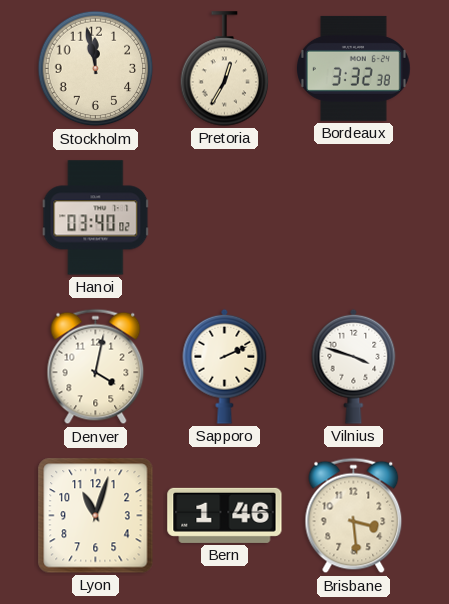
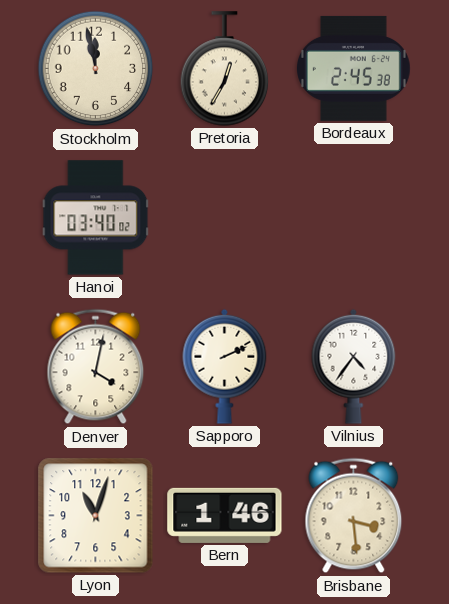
Bordeaux: 3:32 -> 2:45
Vilnius: 3:48 -> 4:36
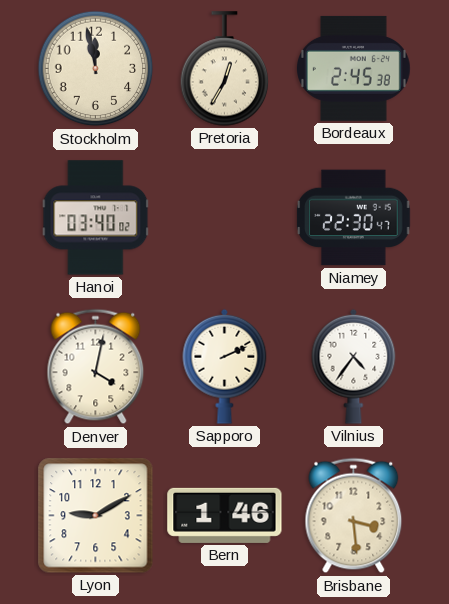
Niamey: none -> 22:30
Lyon: 11:03 -> 9:10
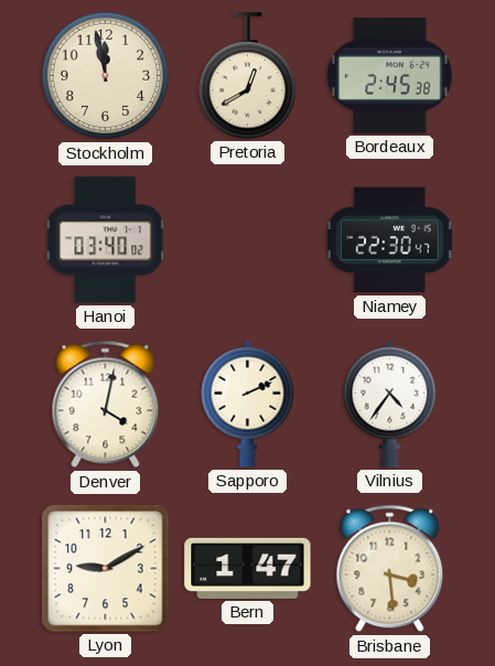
Pretoria: 12:35 -> 12:40
Bern: 1:46 -> 1:47
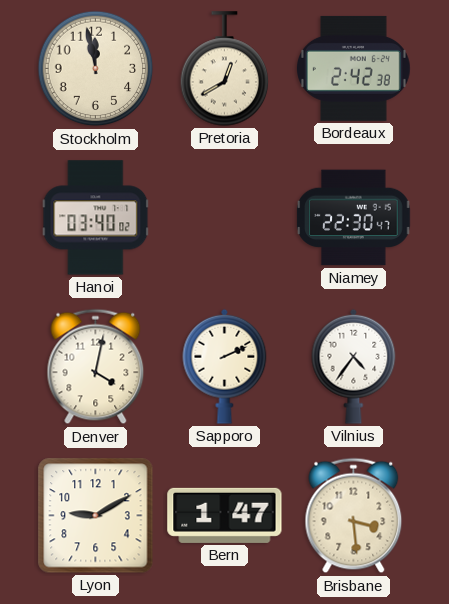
Bordeaux: 2:45 -> 2:42
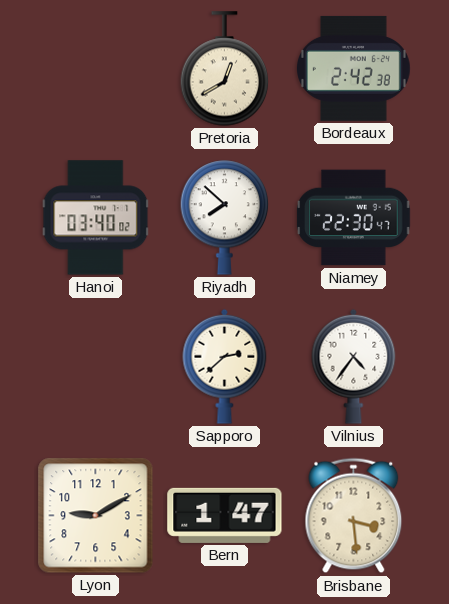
Stockholm: 11:58 -> none
Riyadh: none -> 7:52
Denver: 4:02 -> none
Sapporo: 2:11 -> 2:38
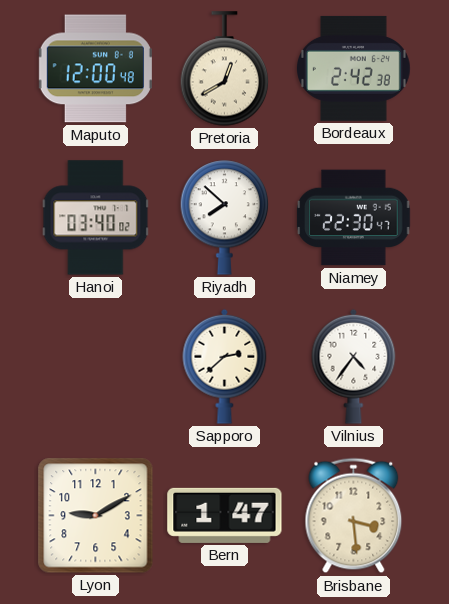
Maputo: none -> 12:00
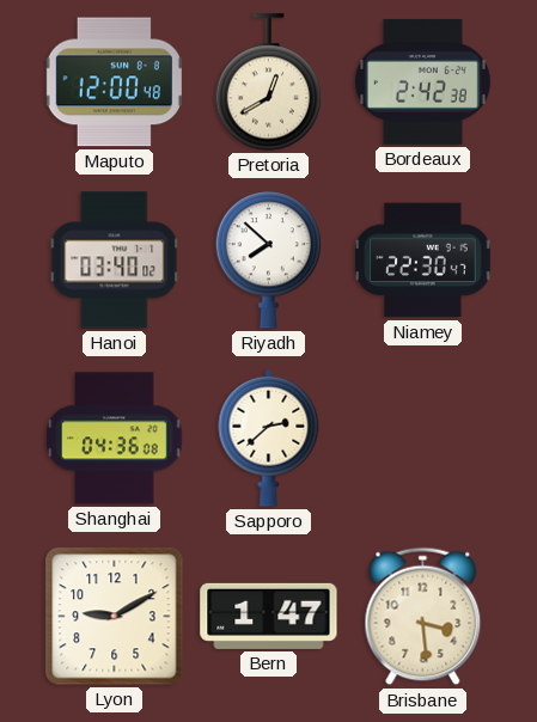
Shanghai: none -> 04:36
Vilnius: 4:36 -> none
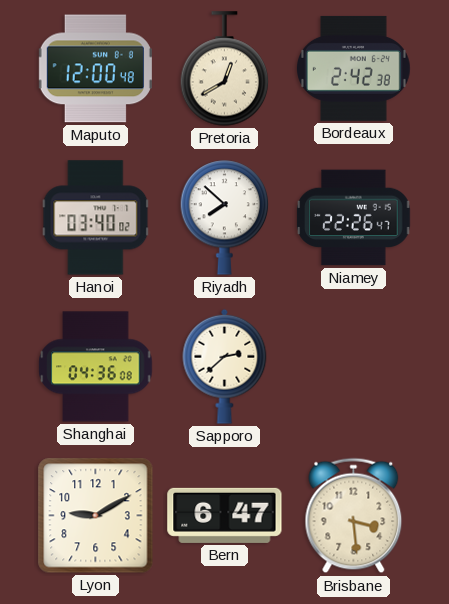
Niamey: 22:30 -> 22:26
Bern: 1:47 -> 6:47
